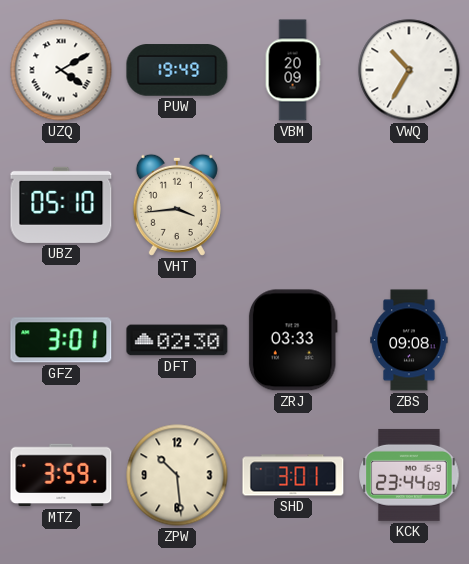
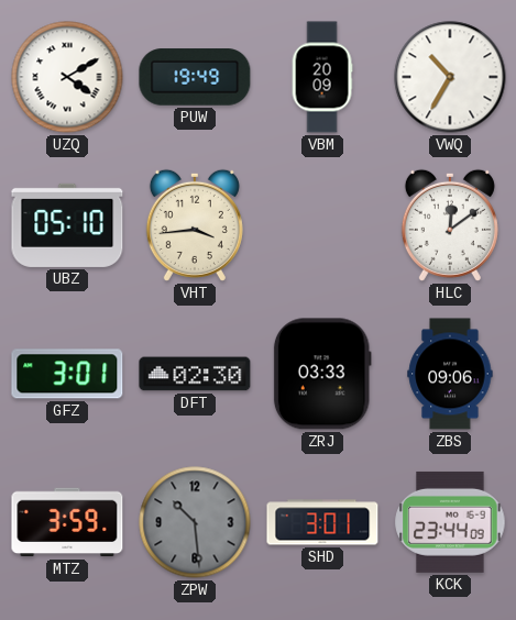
HLC: none -> 12:09
ZBS: 09:08 -> 09:06
ZPW dial: cream -> grey
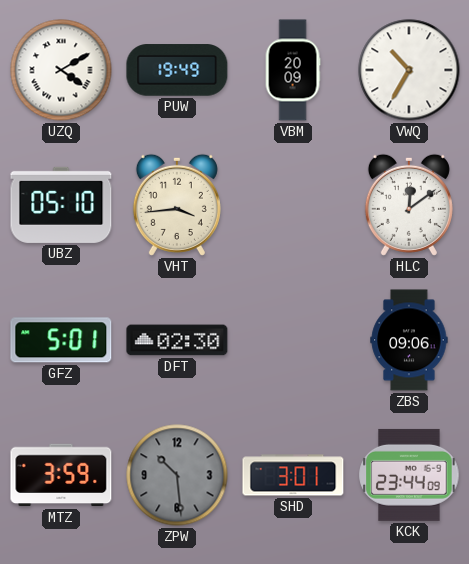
GFZ: 3:01 -> 5:01
ZRJ: 03:33 -> none
